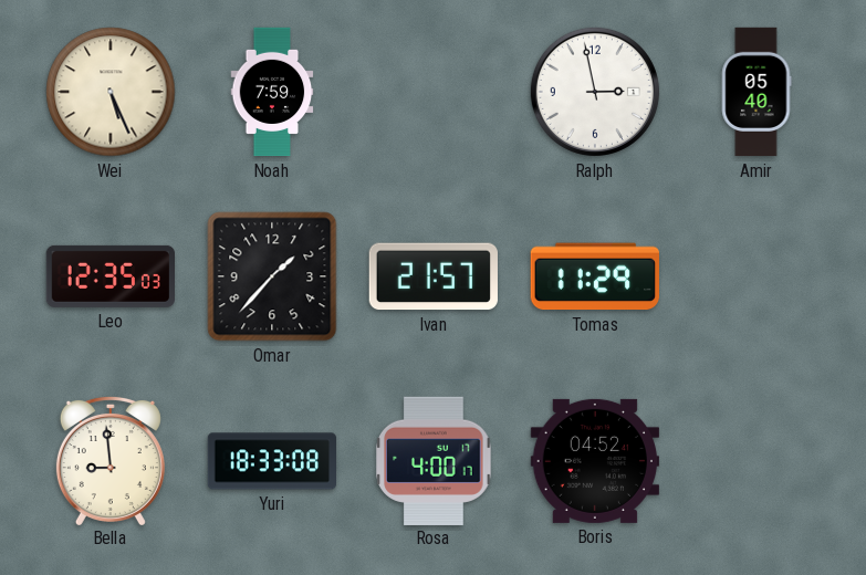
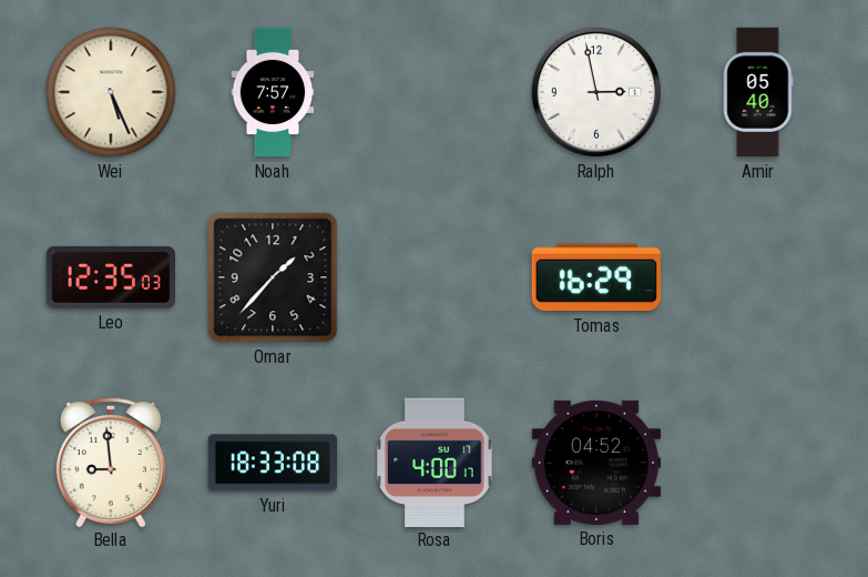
Noah: 7:59 -> 7:57
Ivan: 21:57 -> none
Tomas: 11:29 -> 16:29
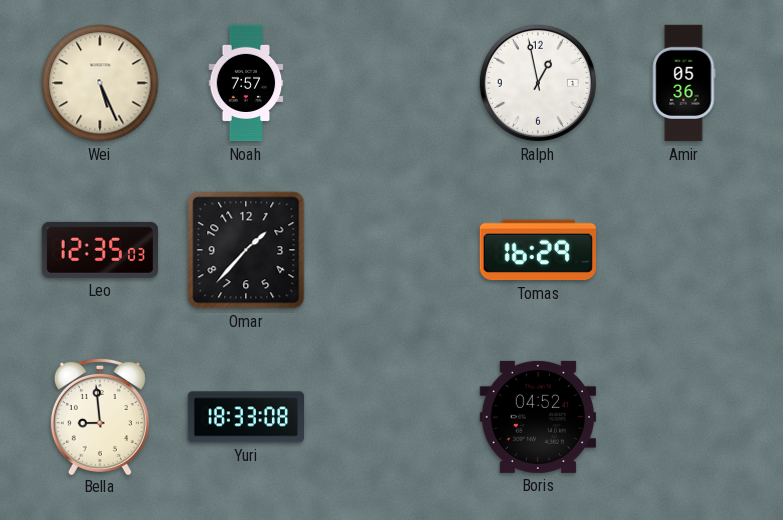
Ralph: 2:58 -> 12:58
Amir: 05:40 -> 05:36
Rosa: 4:00 -> none
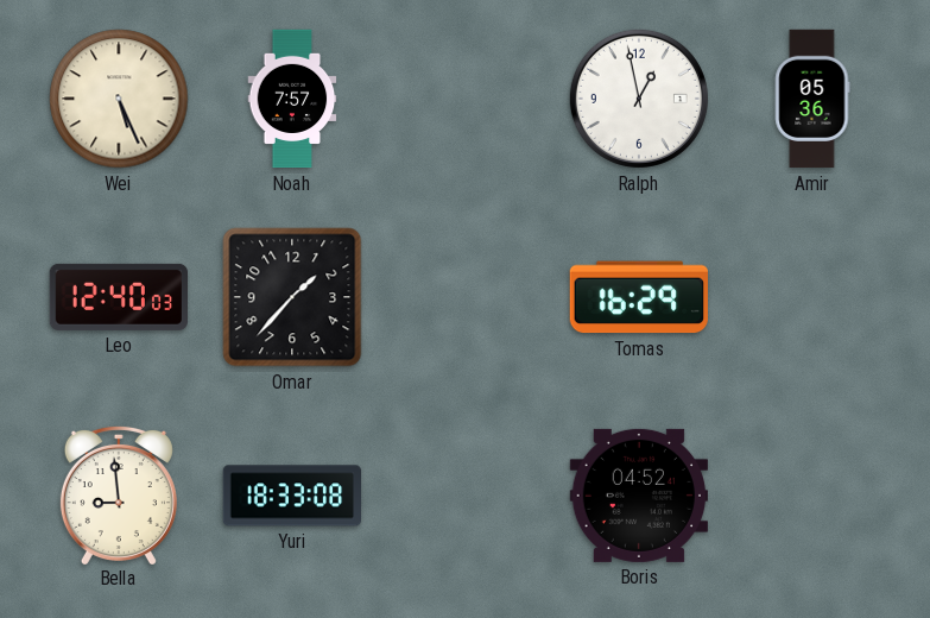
Leo: 12:35 -> 12:40
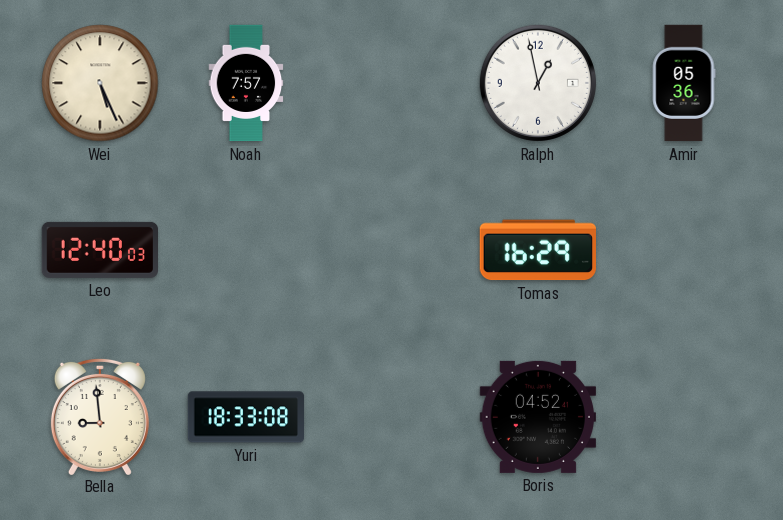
Omar: 1:37 -> none
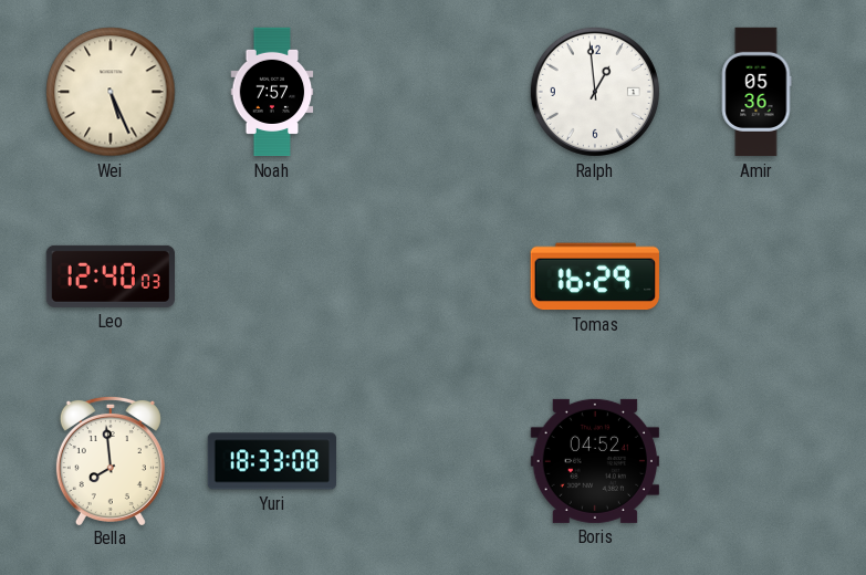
Ralph: 12:58 -> 12:59
Bella: 8:59 -> 7:59
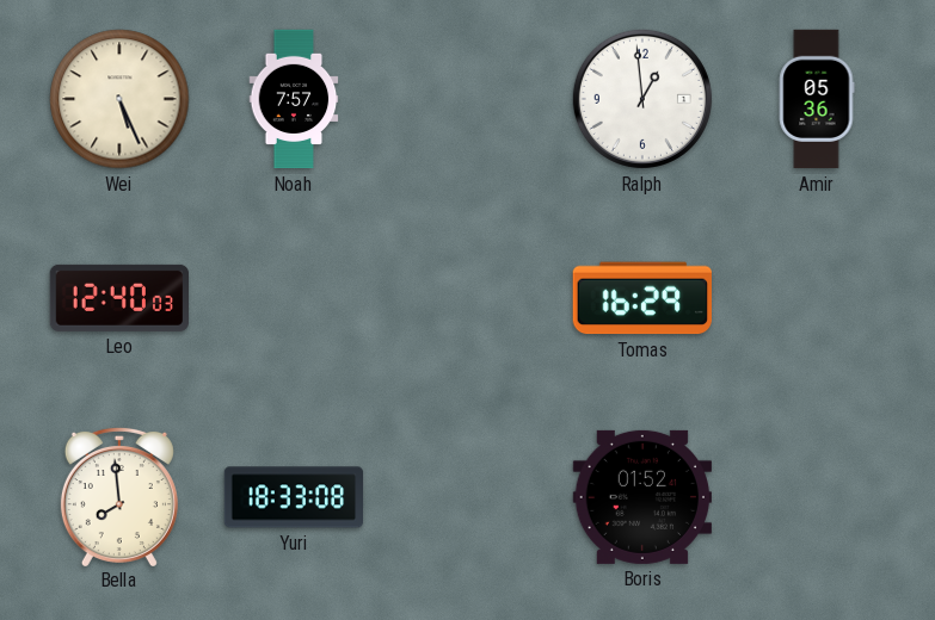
Boris: 04:52 -> 01:52
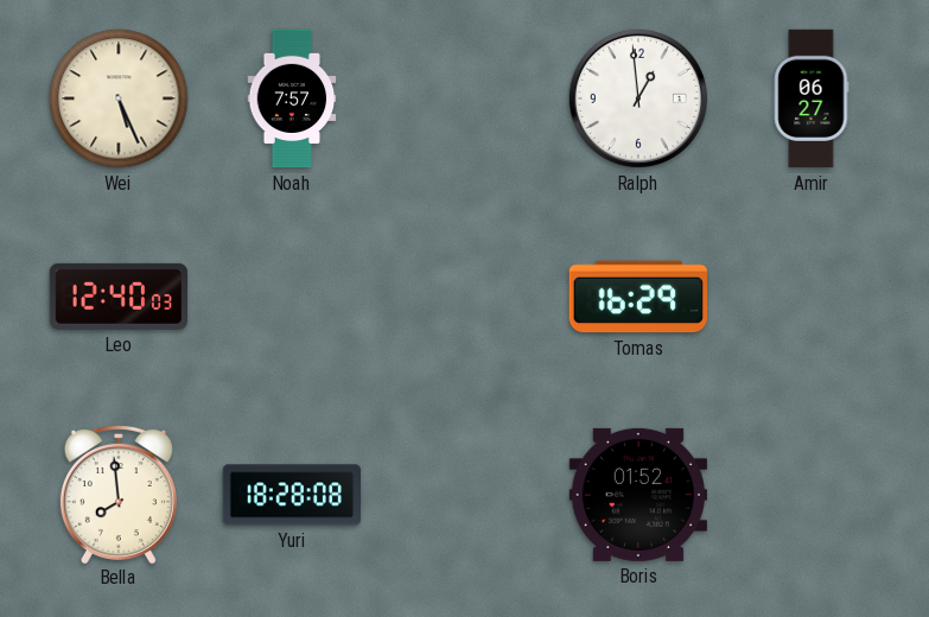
Amir: 05:36 -> 06:27
Yuri: 18:33 -> 18:28
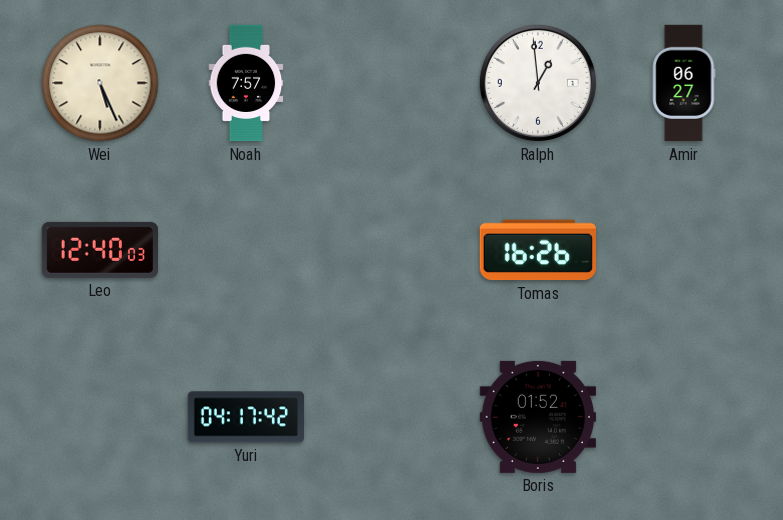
Tomas: 16:29 -> 16:26
Bella: 7:59 -> none
Yuri: 18:28 -> 04:17
